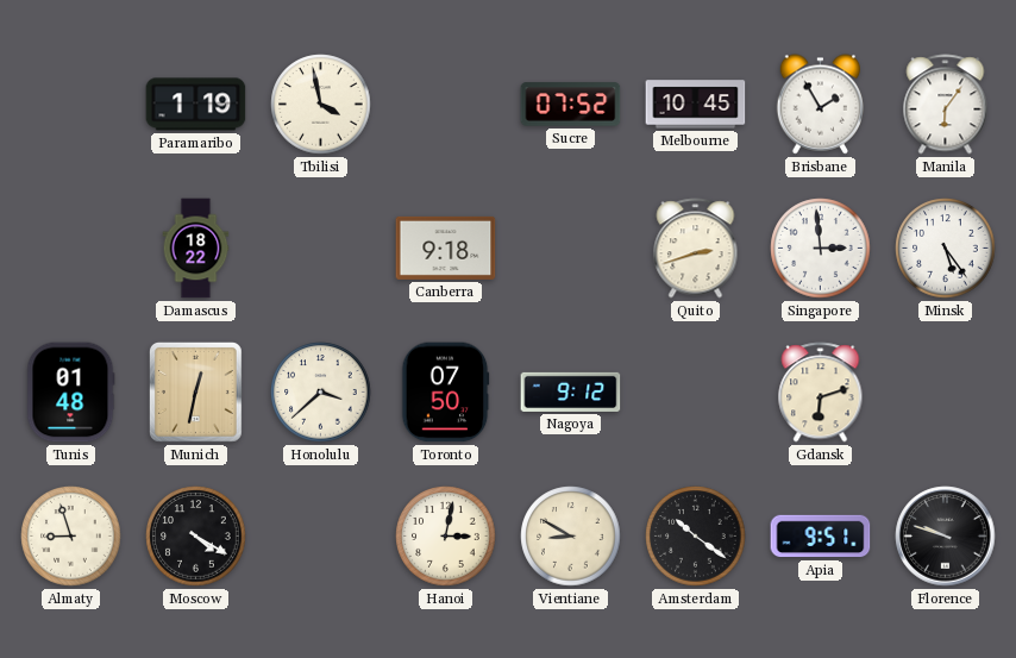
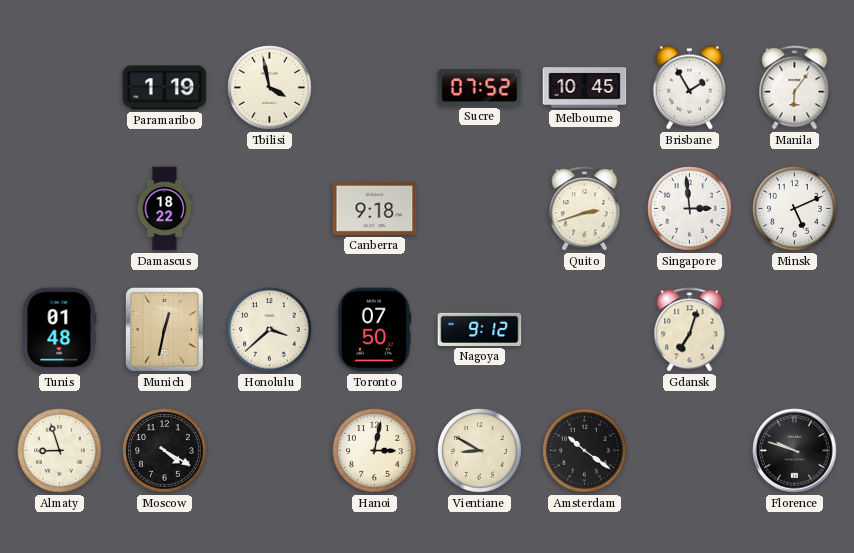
Minsk: 5:24 -> 5:11
Gdansk: 6:12 -> 7:03
Apia: 9:51 -> none
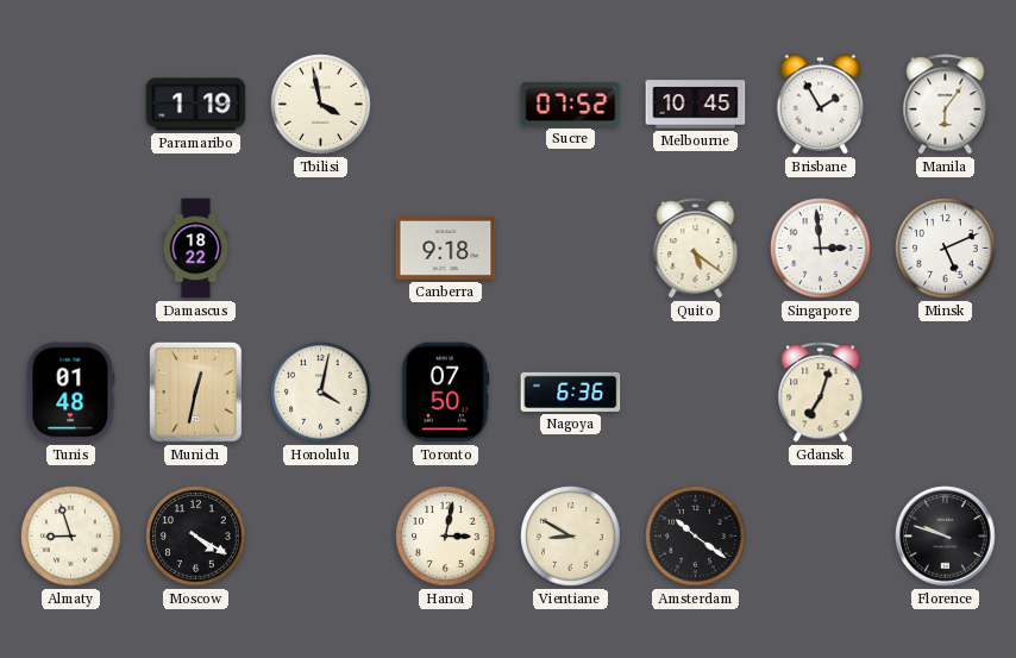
Quito: 2:42 -> 5:21
Honolulu: 3:38 -> 4:02
Nagoya: 9:12 -> 6:36
